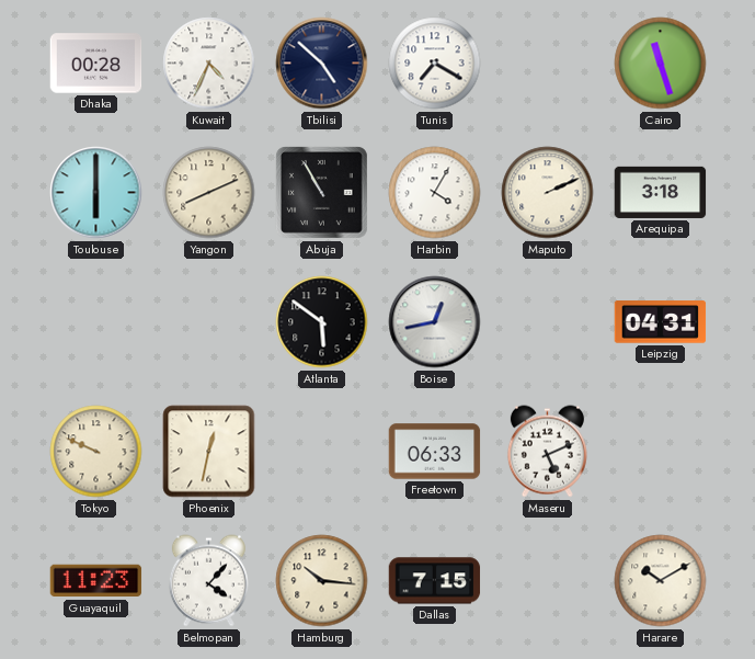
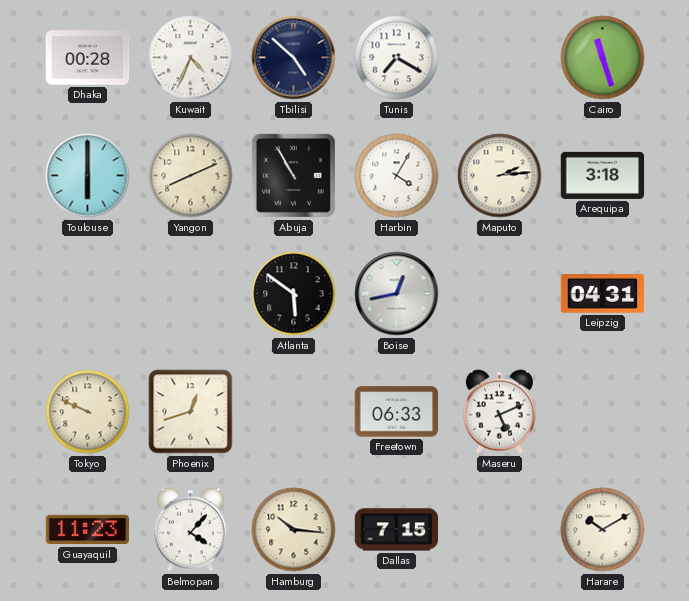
Maputo: 2:11 -> 2:14
Phoenix: 12:32 -> 12:42
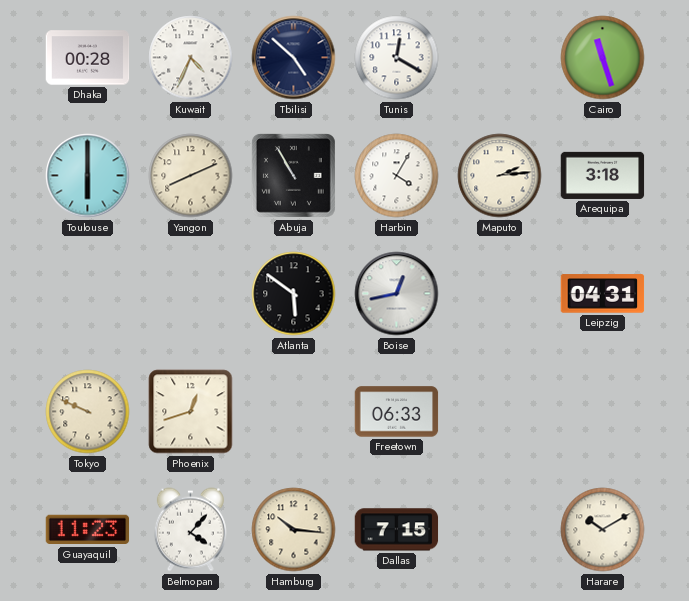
Tunis: 7:20 -> 12:20
Maseru: 5:11 -> none
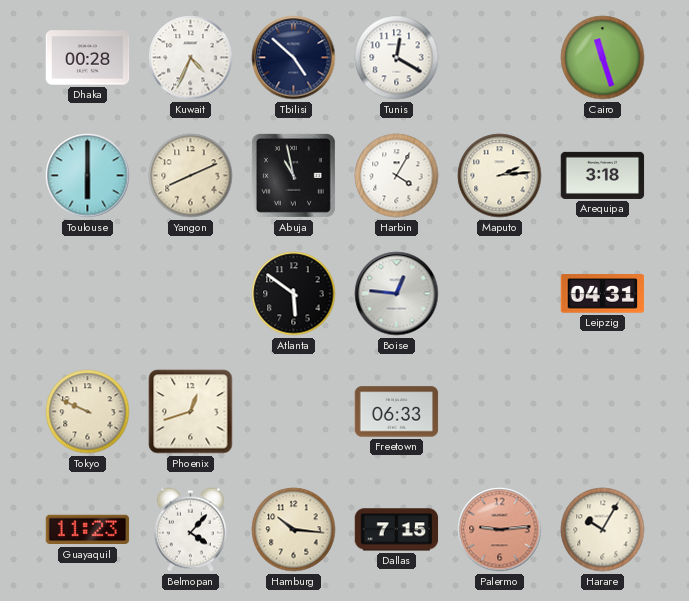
Abuja: 10:55 -> 10:58
Boise: 12:43 -> 12:46
Palermo: none -> 9:14
Harare: 10:10 -> 10:05
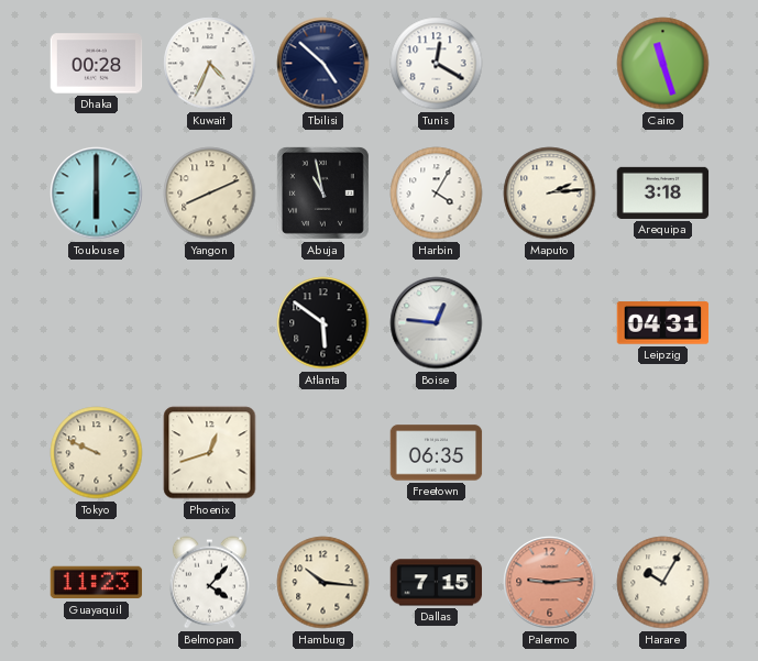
Freetown: 06:33 -> 06:35
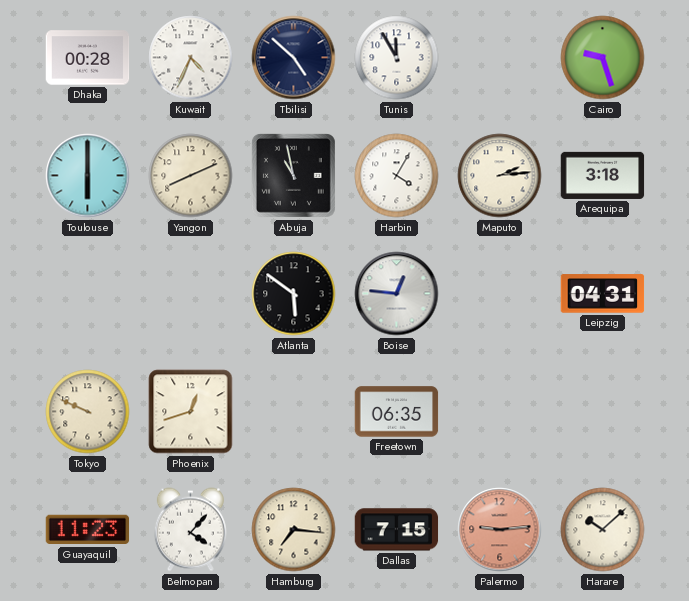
Tunis: 12:20 -> 11:55
Cairo: 11:27 -> 9:27
Hamburg: 10:16 -> 7:16
Harare: 10:05 -> 10:08
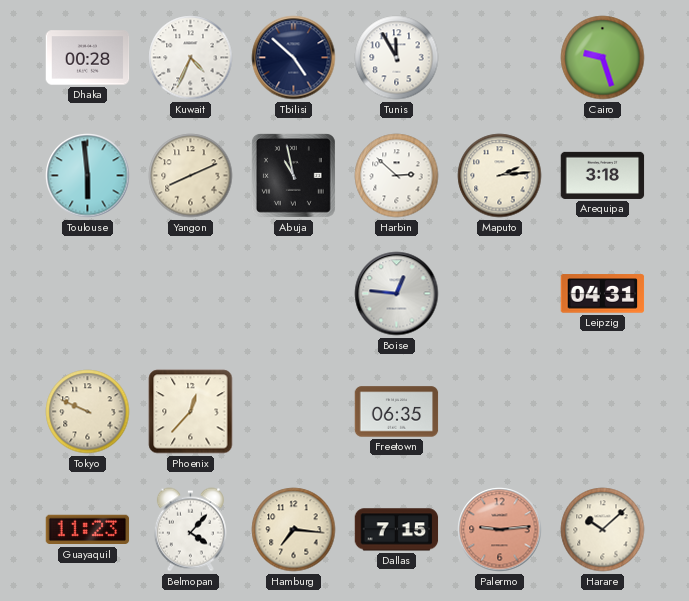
Toulouse: 6:00 -> 5:59
Harbin: 4:05 -> 2:52
Atlanta: 5:51 -> none
Phoenix: 12:42 -> 12:37
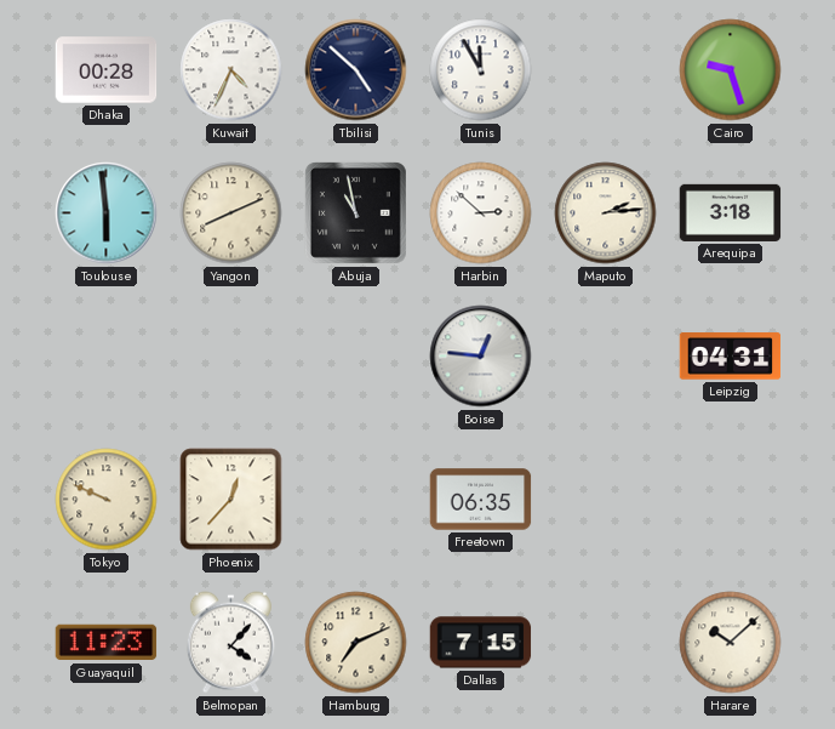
Hamburg: 7:16 -> 7:11
Palermo: 9:14 -> none
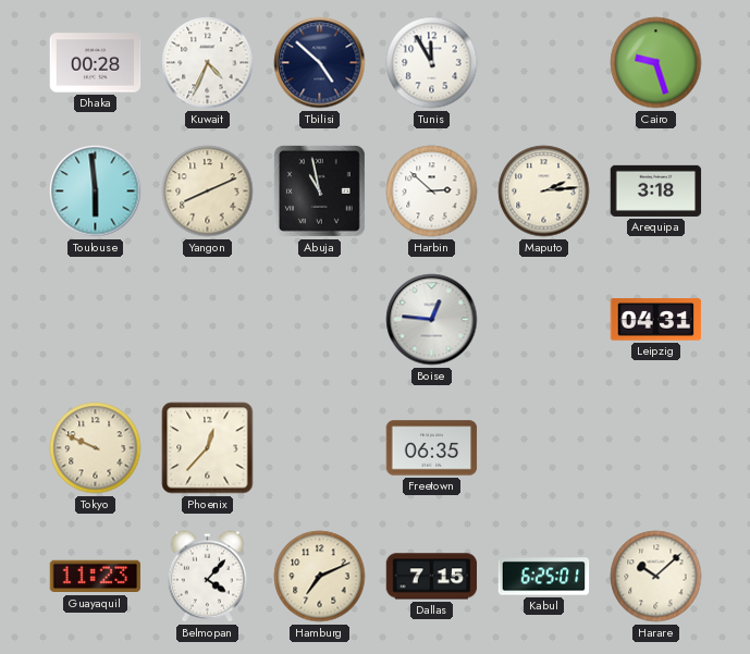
Kabul: none -> 6:25
